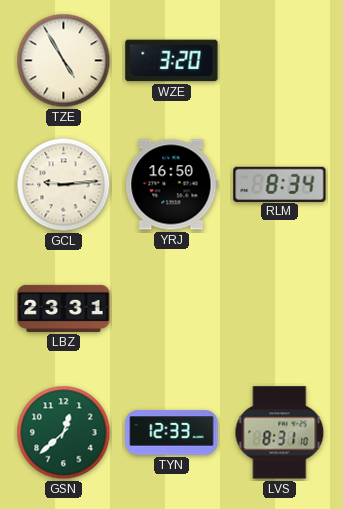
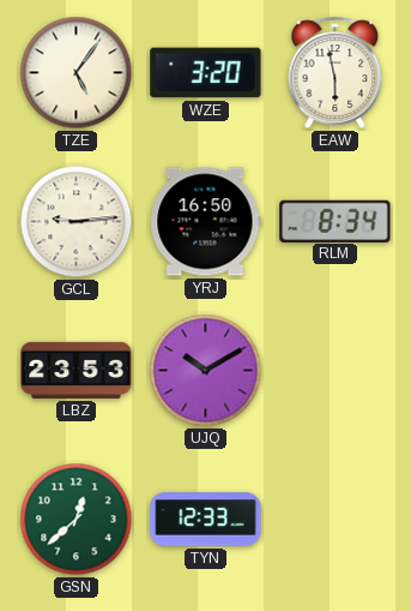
TZE: 4:55 -> 5:06
EAW: none -> 5:58
LBZ: 23:31 -> 23:53
UJQ: none -> 10:10
LVS: 8:31 -> none
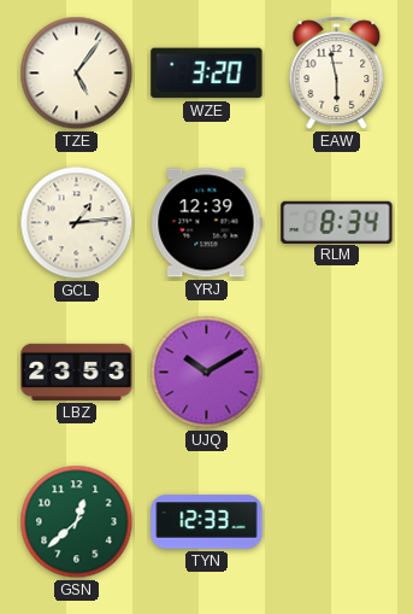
GCL: 9:14 -> 1:14
YRJ: 16:50 -> 12:39
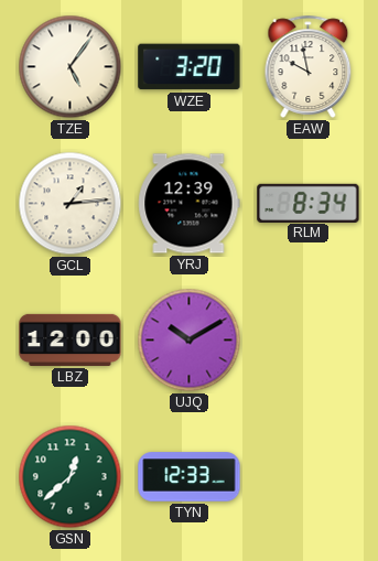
EAW: 5:58 -> 9:58
LBZ: 23:53 -> 12:00
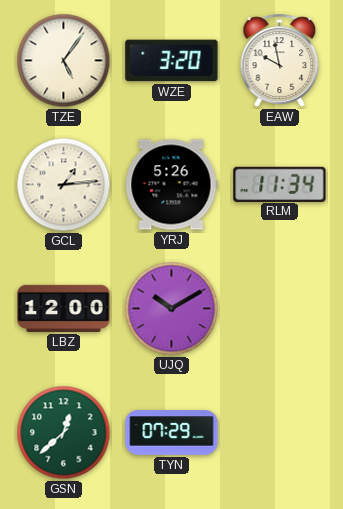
YRJ: 12:39 -> 5:26
RLM: 8:34 -> 11:34
TYN: 12:33 -> 07:29
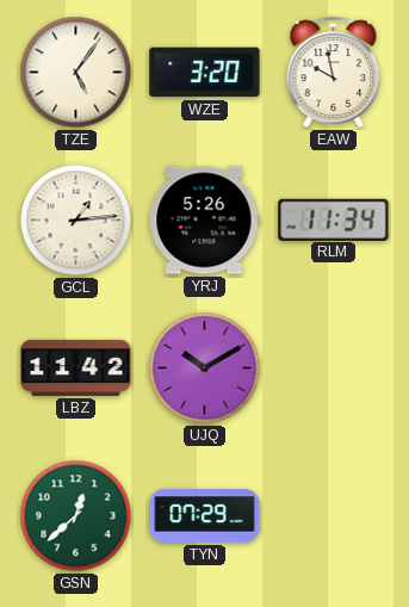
LBZ: 12:00 -> 11:42
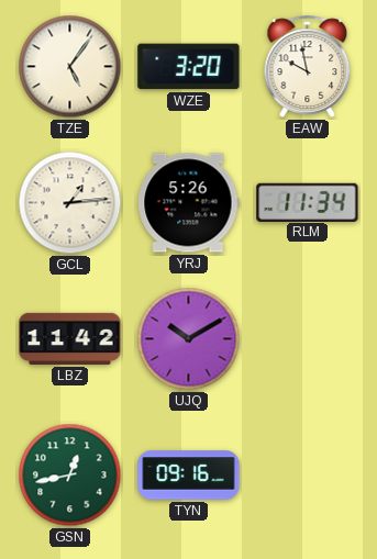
GSN: 12:38 -> 12:43
TYN: 07:29 -> 09:16
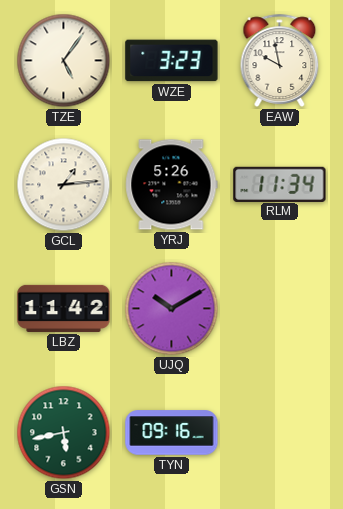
WZE: 3:20 -> 3:23
GSN: 12:43 -> 5:43
